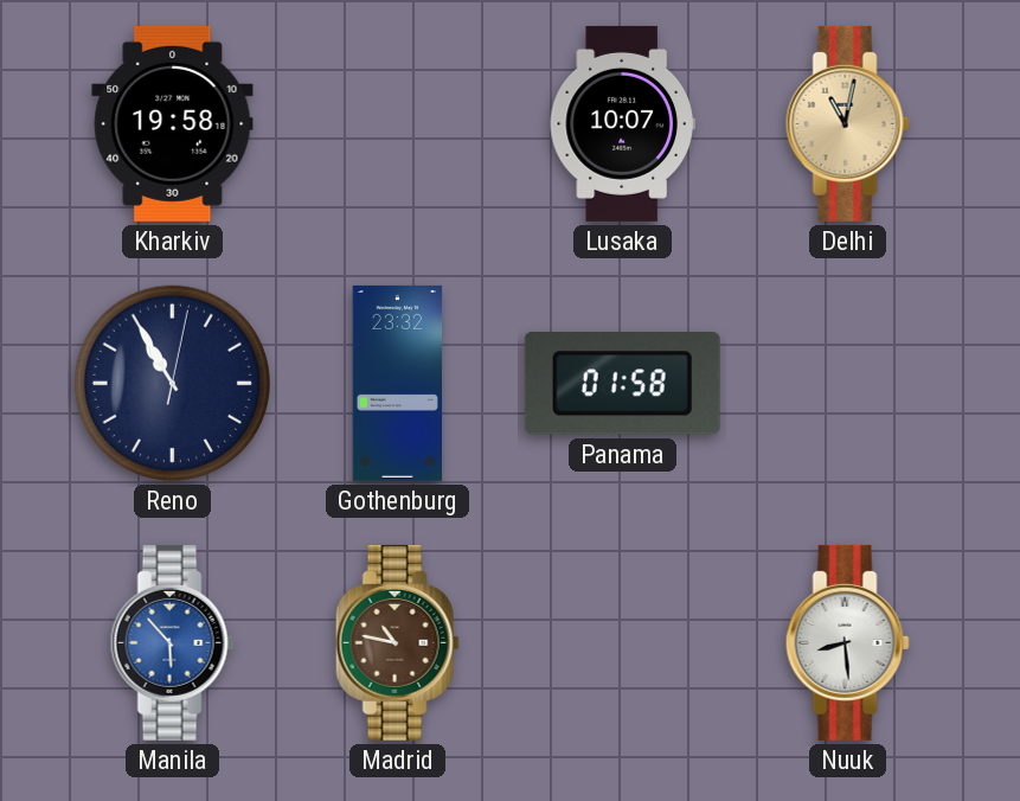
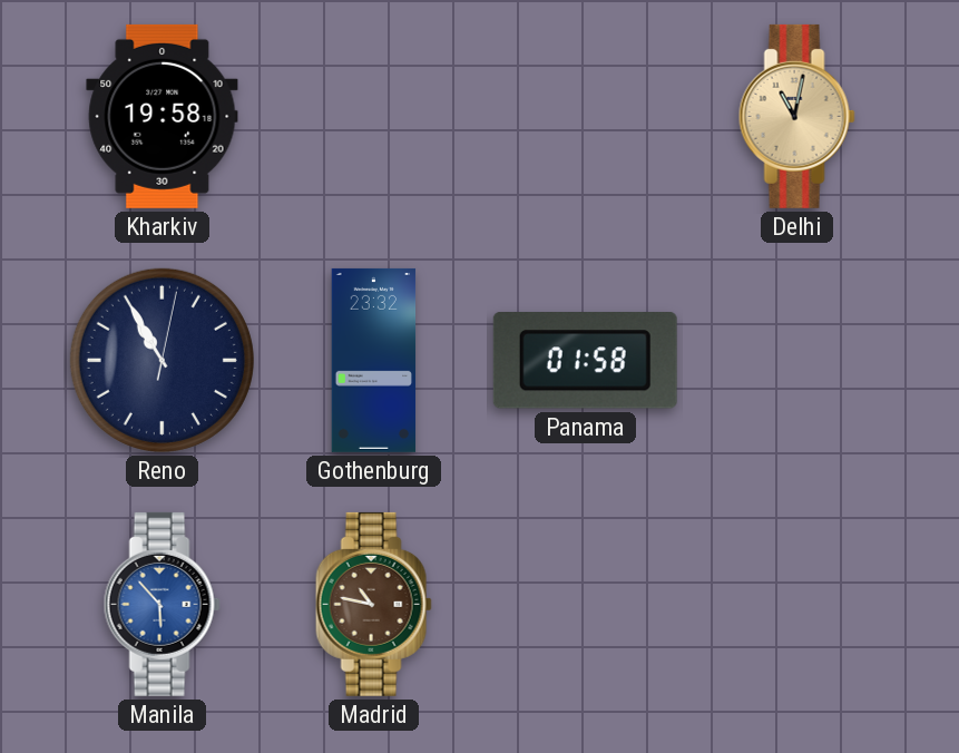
Lusaka: 10:07 -> none
Nuuk: 8:29 -> none
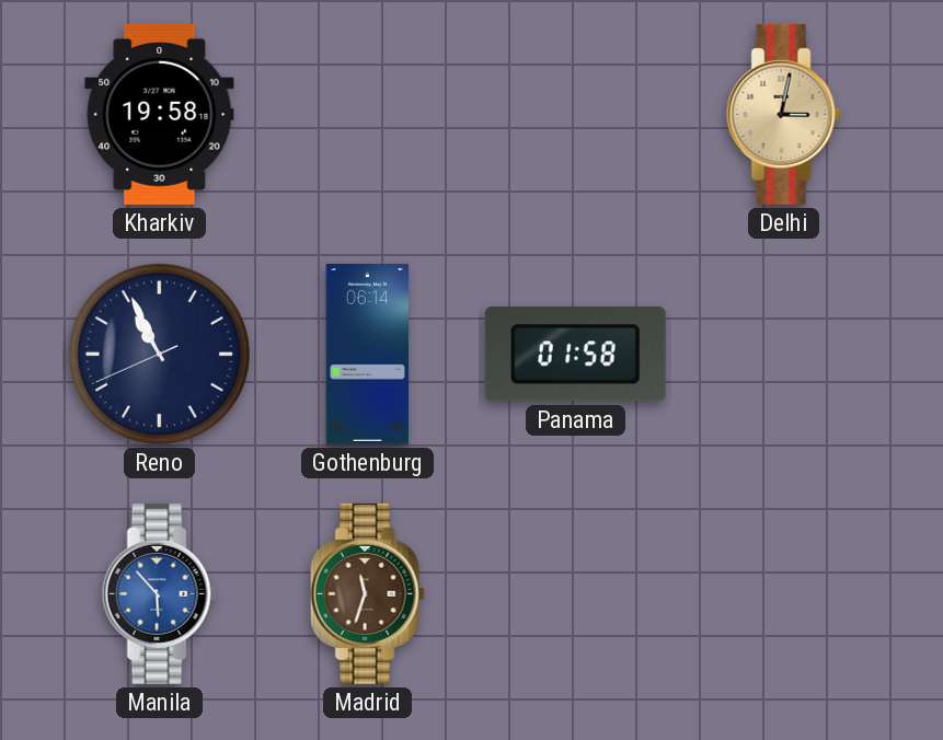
Delhi: 11:02 -> 3:02
Reno: 10:55:02 -> 10:55:41
Gothenburg: 23:32 -> 06:14
Madrid: 10:47 -> 11:33
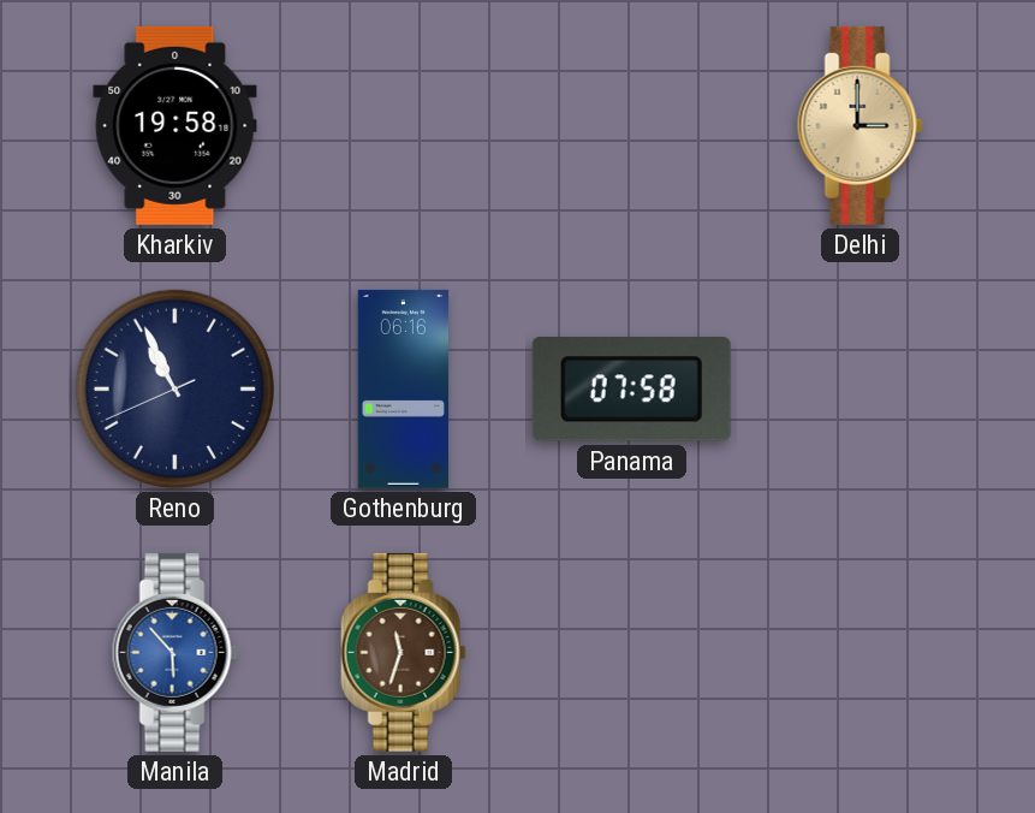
Delhi: 3:02 -> 3:00
Gothenburg: 06:14 -> 06:16
Panama: 01:58 -> 07:58
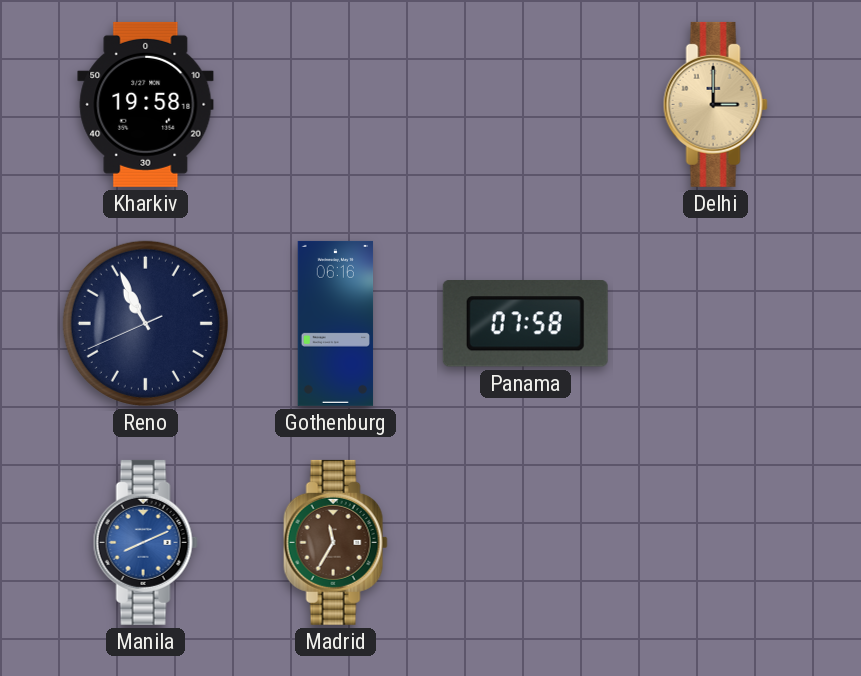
Manila: 5:53 -> 8:11
Madrid: 11:33 -> 11:35
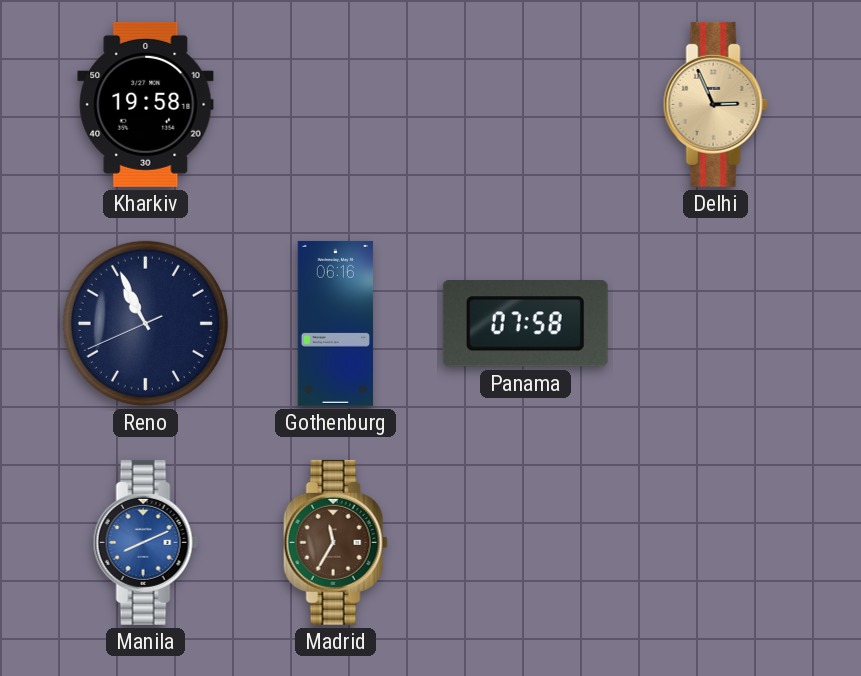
Delhi: 3:00 -> 2:56
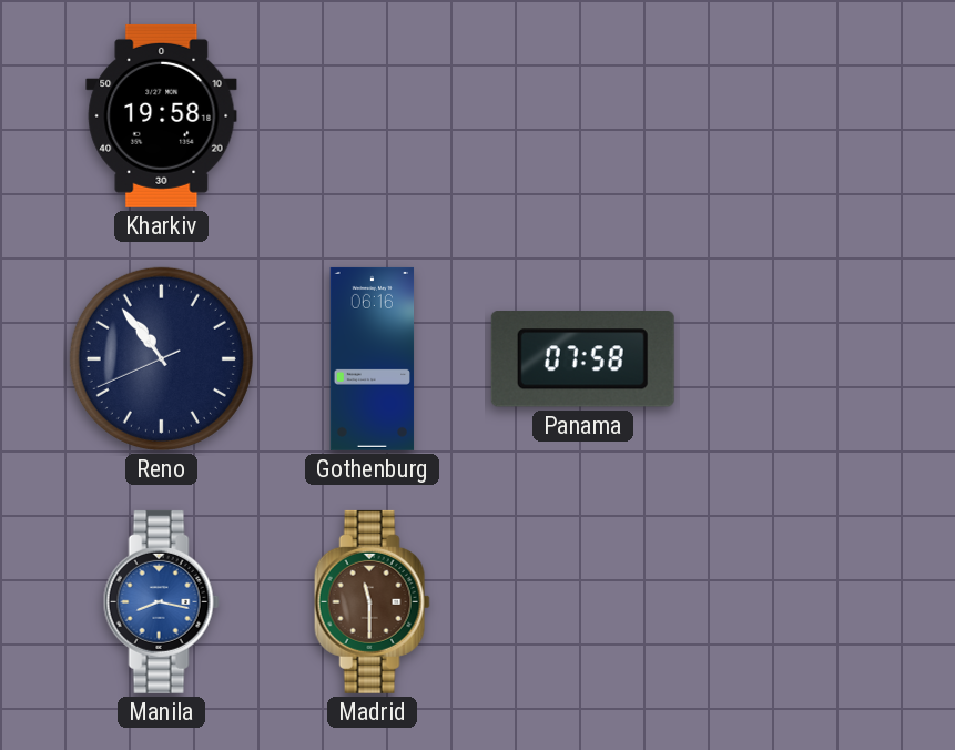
Delhi: 2:56 -> none
Reno: 10:55 -> 10:53
Manila: 8:11 -> 8:17
Madrid: 11:35 -> 11:30
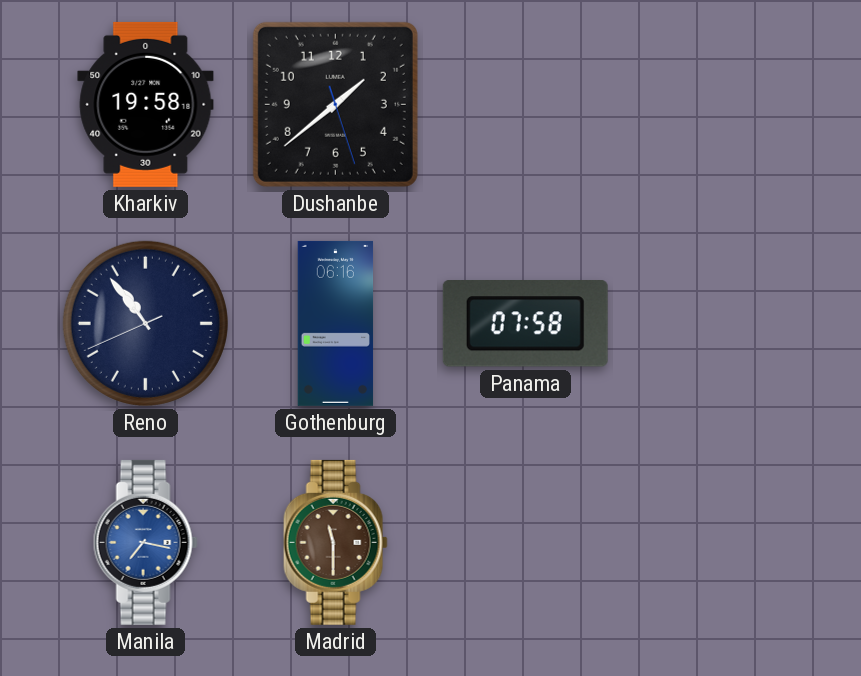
Dushanbe: none -> 1:38
Manila: 8:17 -> 7:17
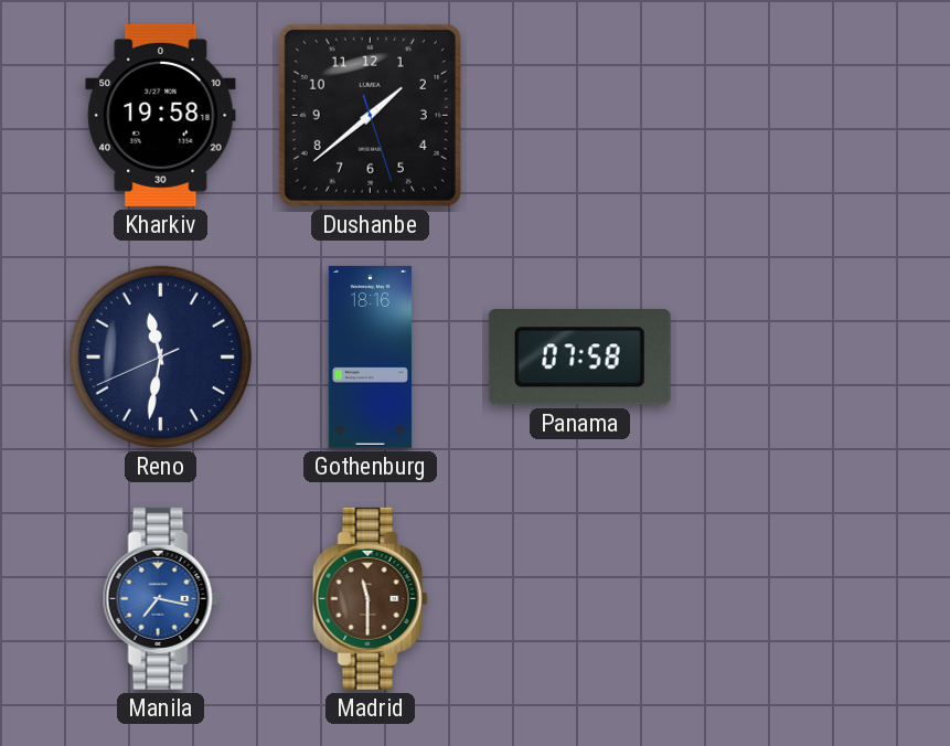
Reno: 10:53 -> 11:31
Gothenburg: 06:16 -> 18:16
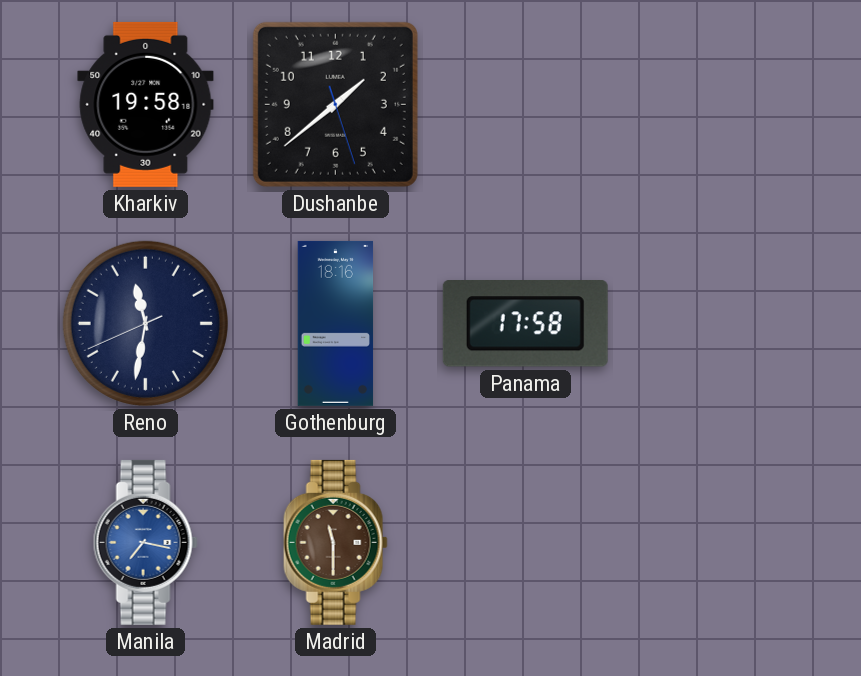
Panama: 07:58 -> 17:58
